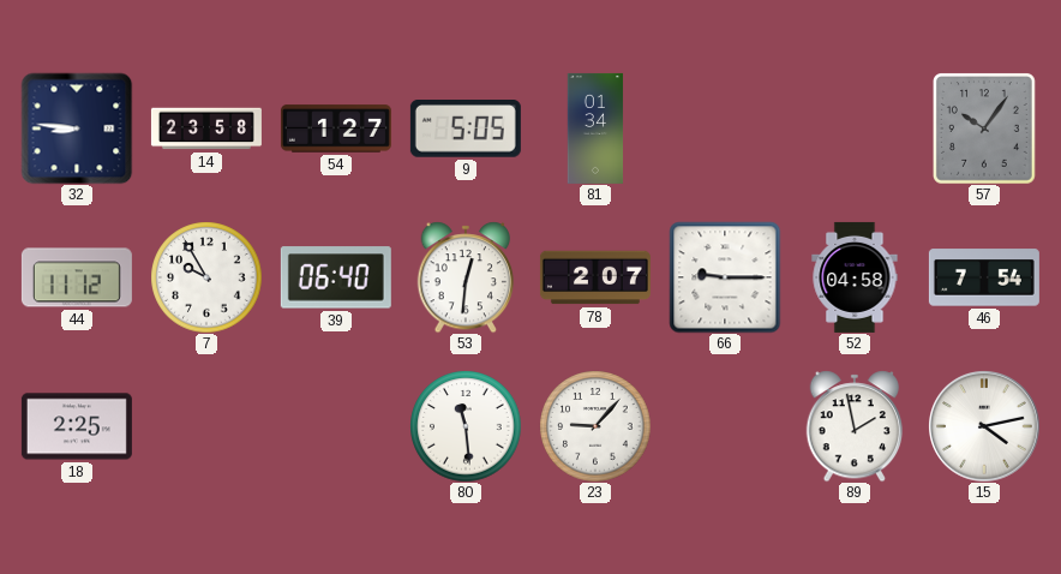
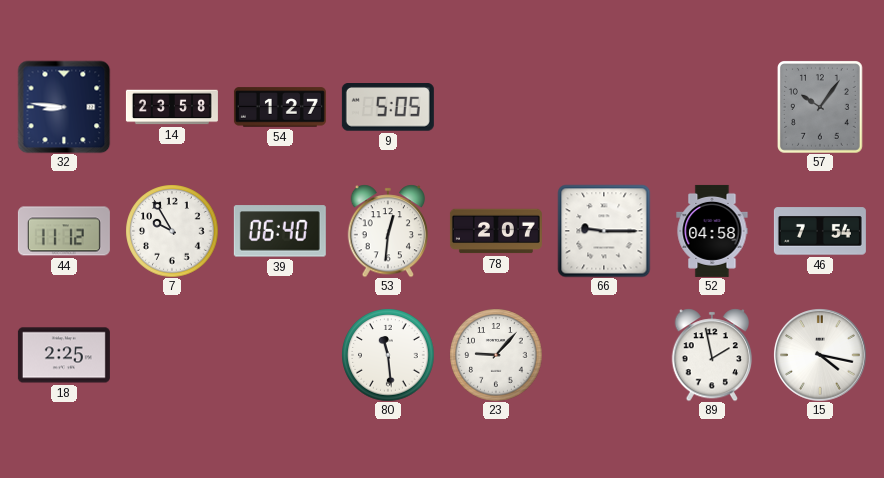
81: 01:34 -> none
15: 4:13 -> 4:17
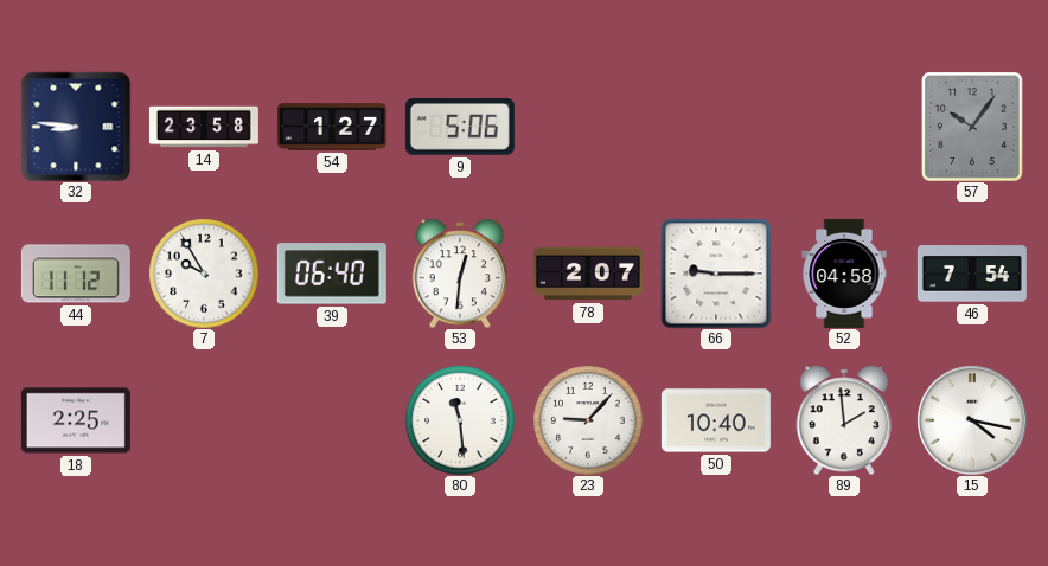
9: 5:05 -> 5:06
50: none -> 10:40
89: 1:58 -> 1:59
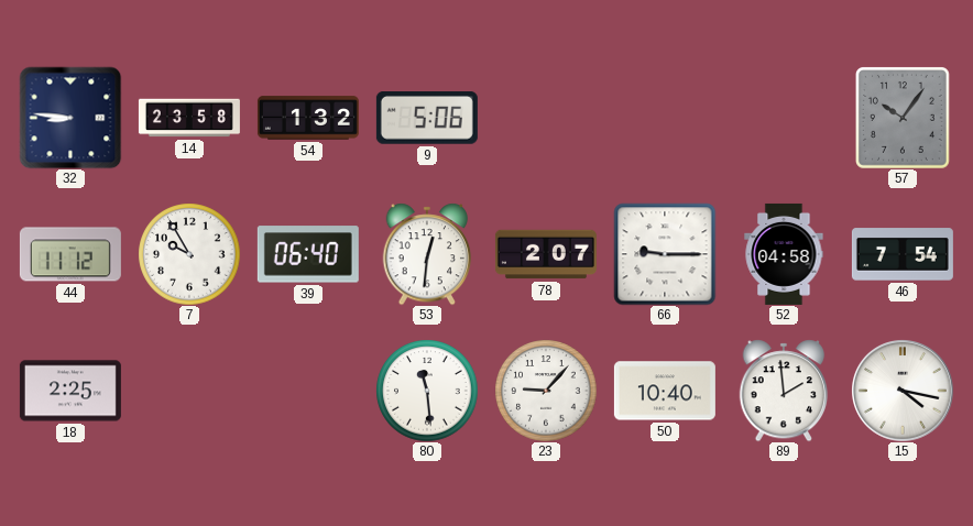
54: 1:27 -> 1:32
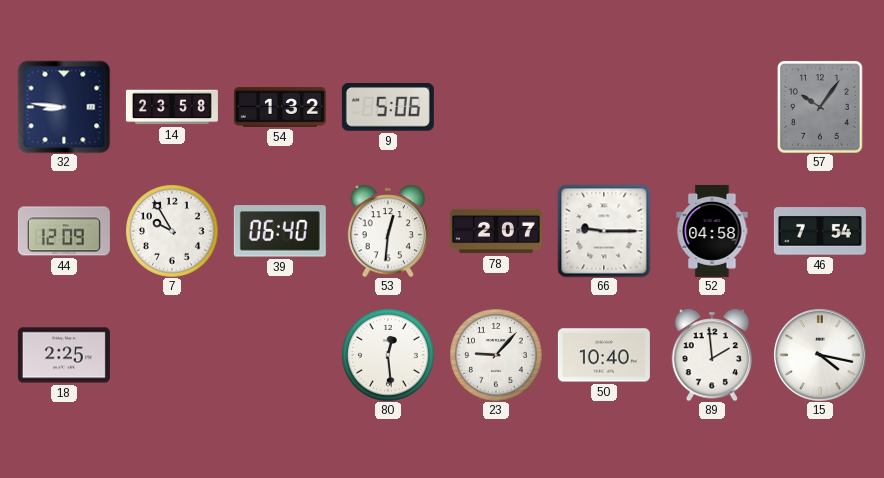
44: 11:12 -> 12:09
80: 11:29 -> 12:29
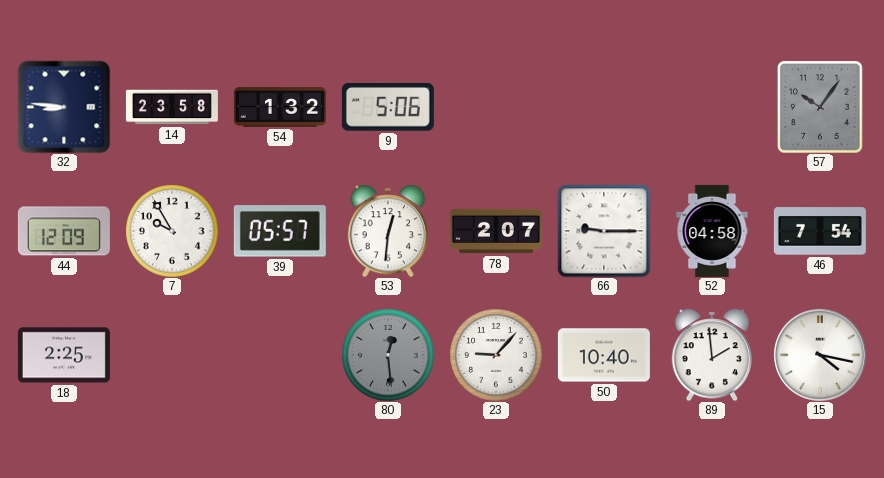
39: 06:40 -> 05:57
80 dial: white -> grey
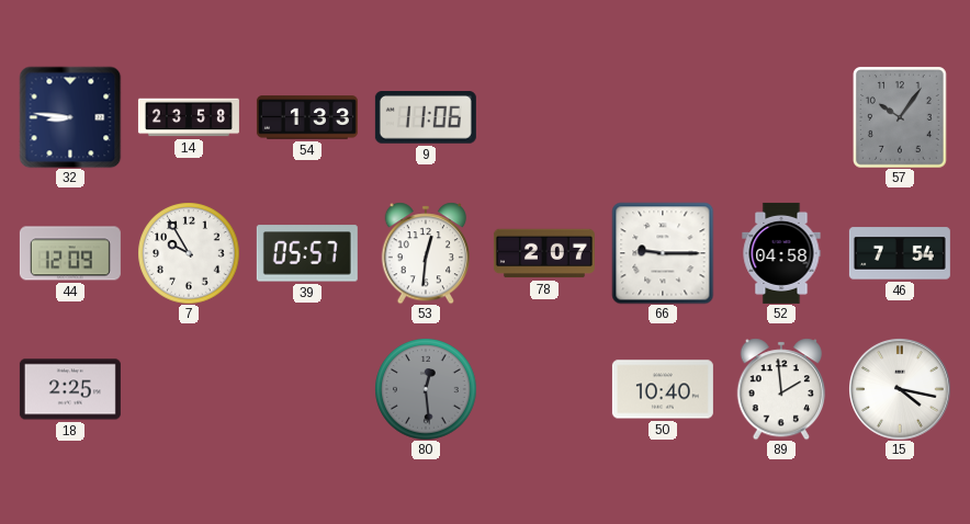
54: 1:32 -> 1:33
9: 5:06 -> 11:06
23: 9:07 -> none
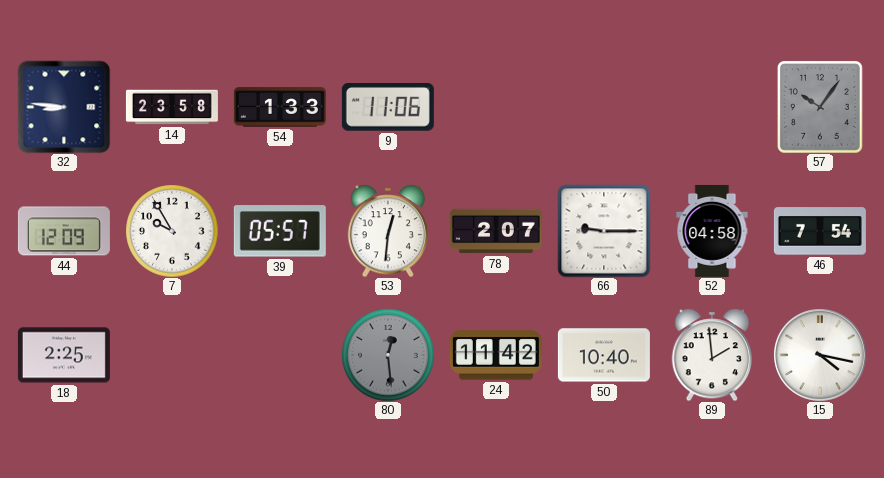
24: none -> 11:42
